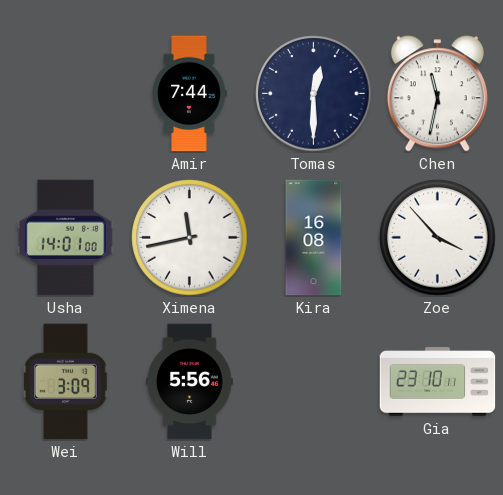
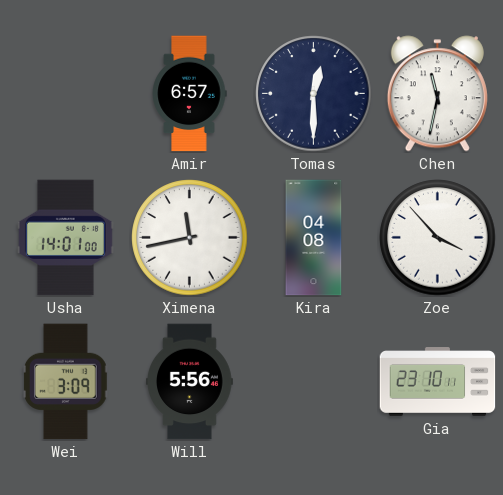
Amir: 7:44 -> 6:57
Kira: 16:08 -> 04:08
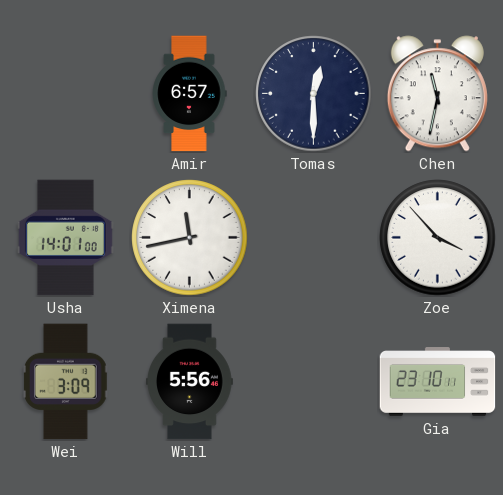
Kira: 04:08 -> none
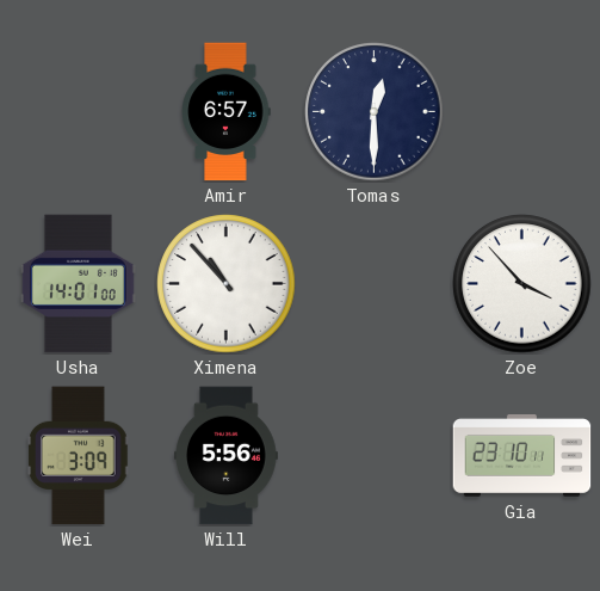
Chen: 11:32 -> none
Ximena: 11:43 -> 10:53
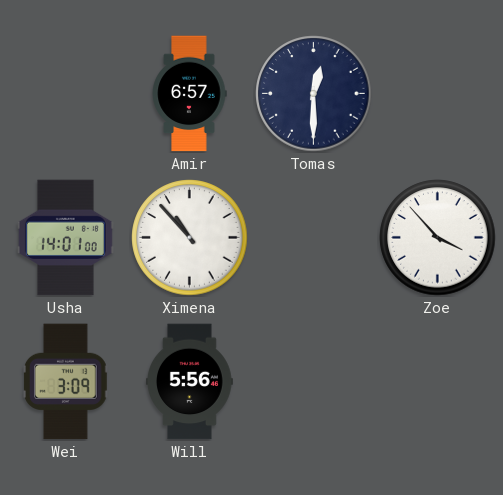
Gia: 23:10 -> none
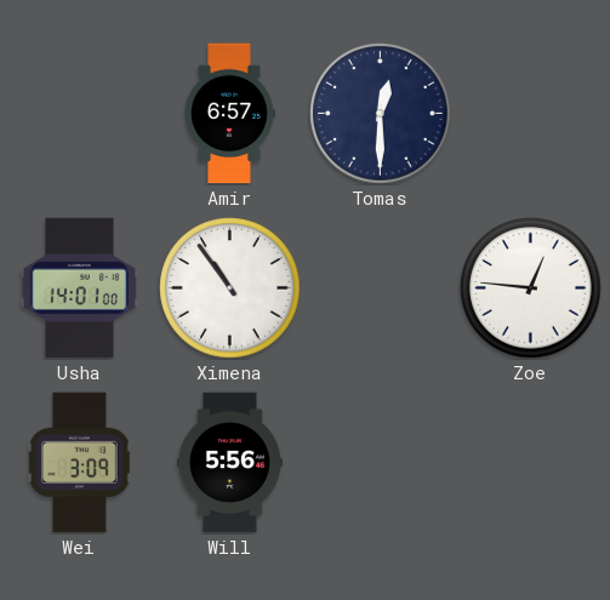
Ximena: 10:53 -> 10:54
Zoe: 3:53 -> 12:46
